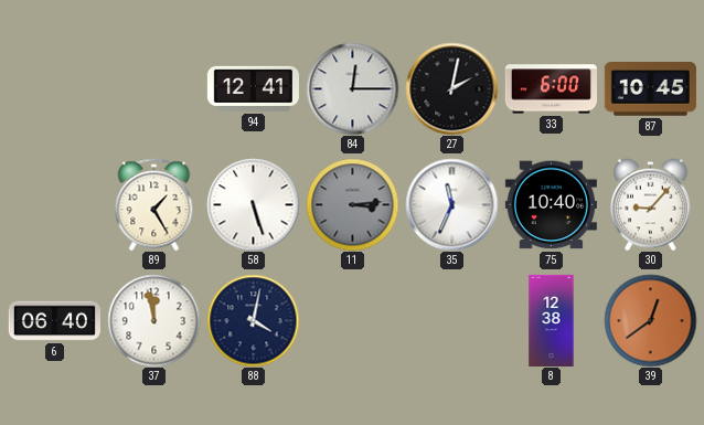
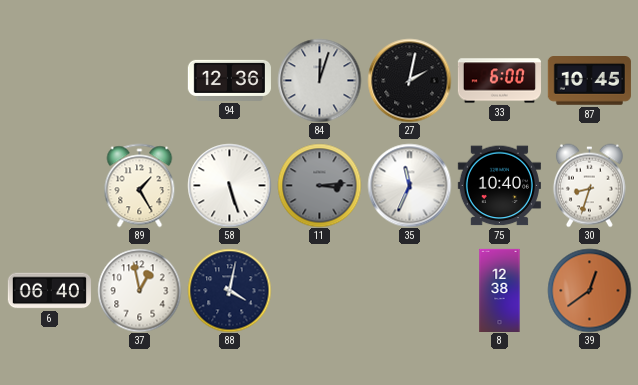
94: 12:41 -> 12:36
84: 12:15 -> 12:03
30: 9:07 -> 8:33
37: 11:58 -> 12:58
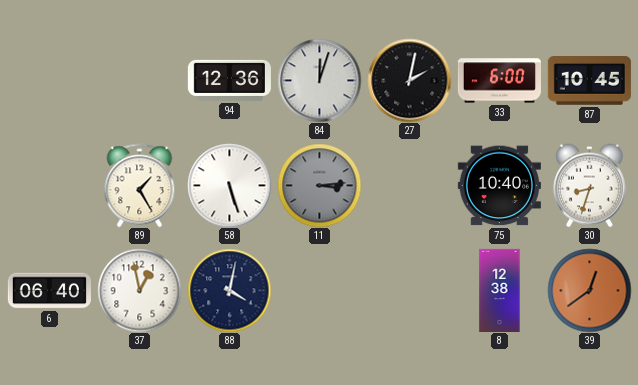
35: 11:34 -> none
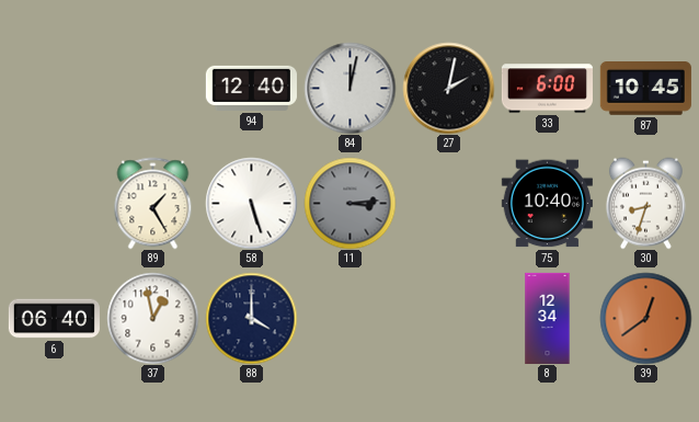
94: 12:36 -> 12:40
84: 12:03 -> 12:02
88: 4:02 -> 4:00
8: 12:38 -> 12:34
